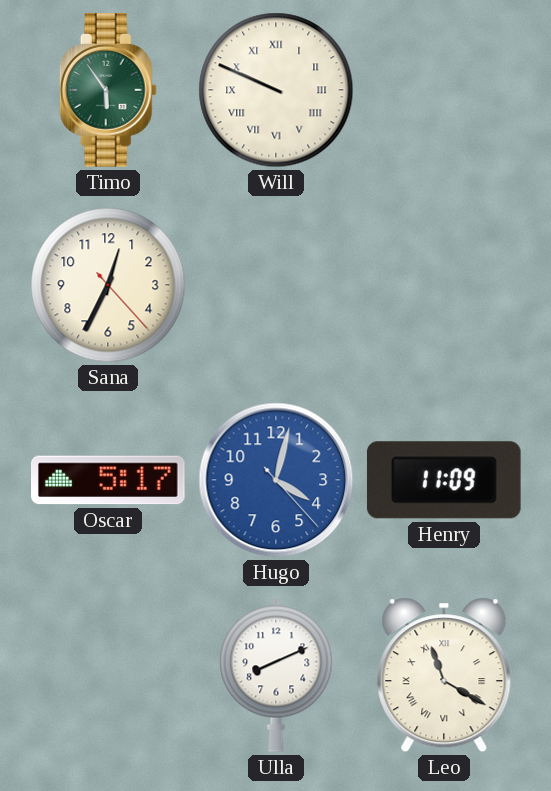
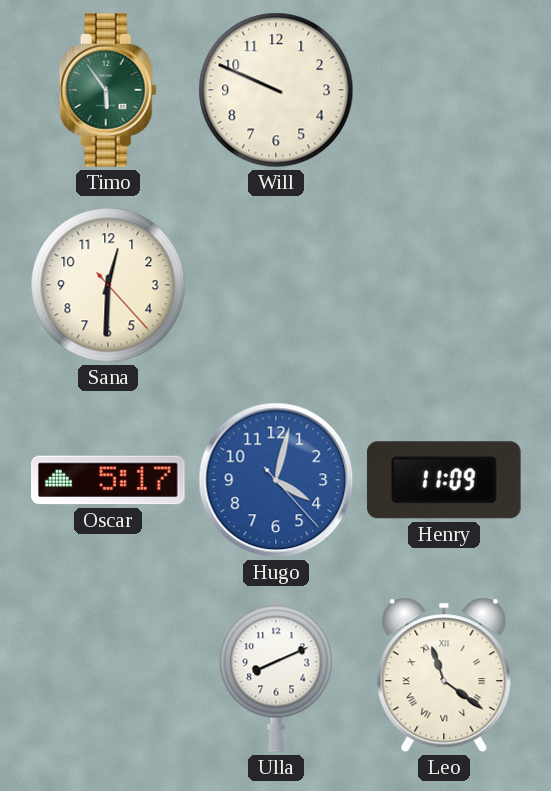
Will numerals: Roman -> Arabic
Sana: 12:34 -> 12:30
Leo: 11:20 -> 11:21
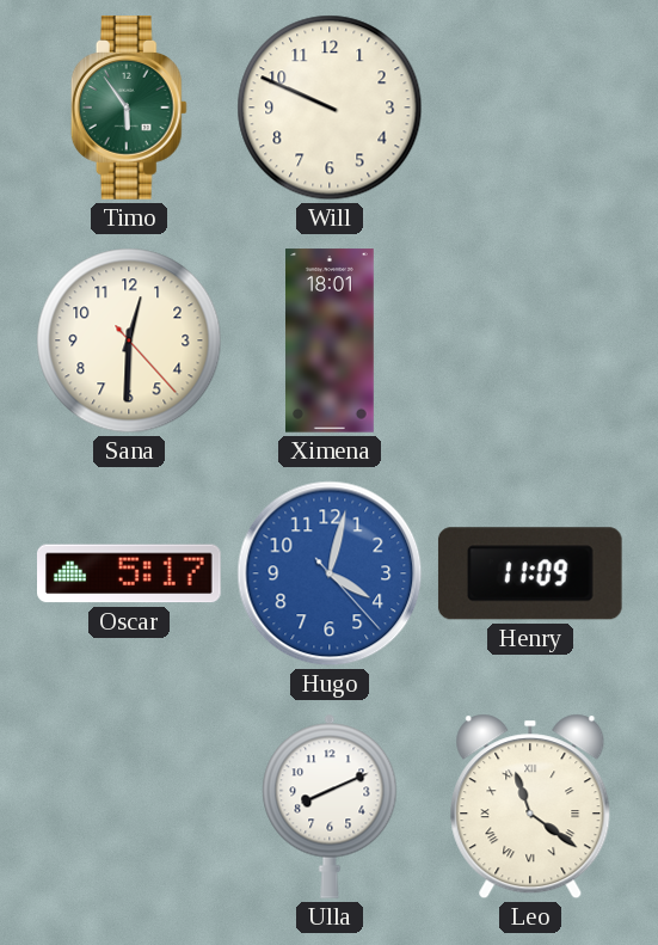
Ximena: none -> 18:01
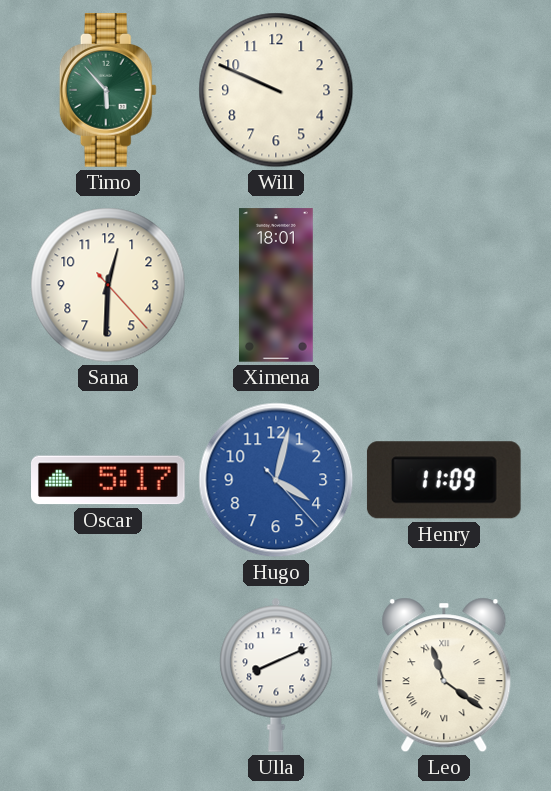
Timo: 5:54 -> 5:53
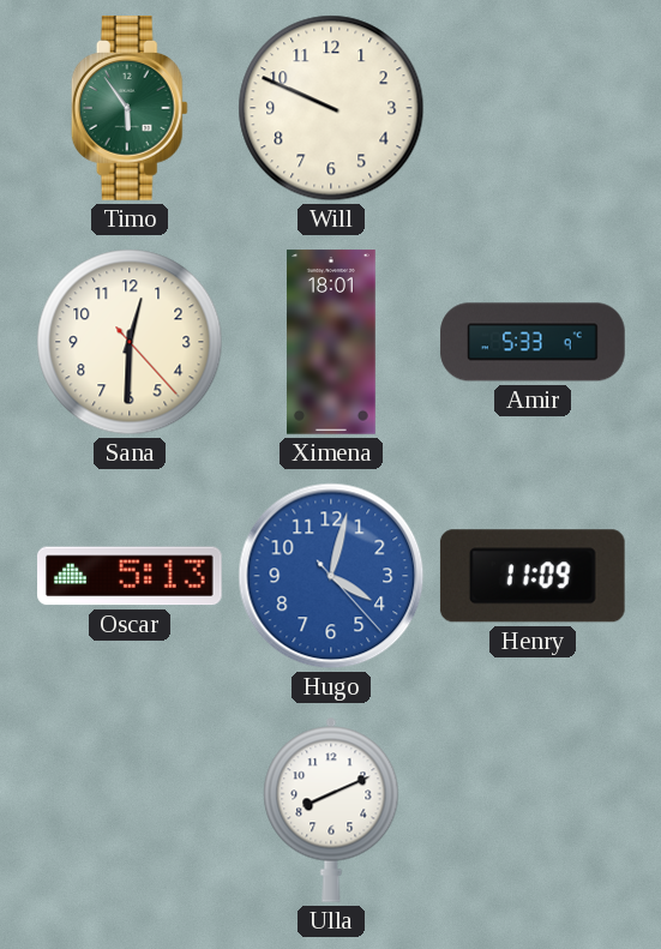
Timo: 5:53 -> 5:54
Amir: none -> 5:33
Oscar: 5:17 -> 5:13
Leo: 11:21 -> none
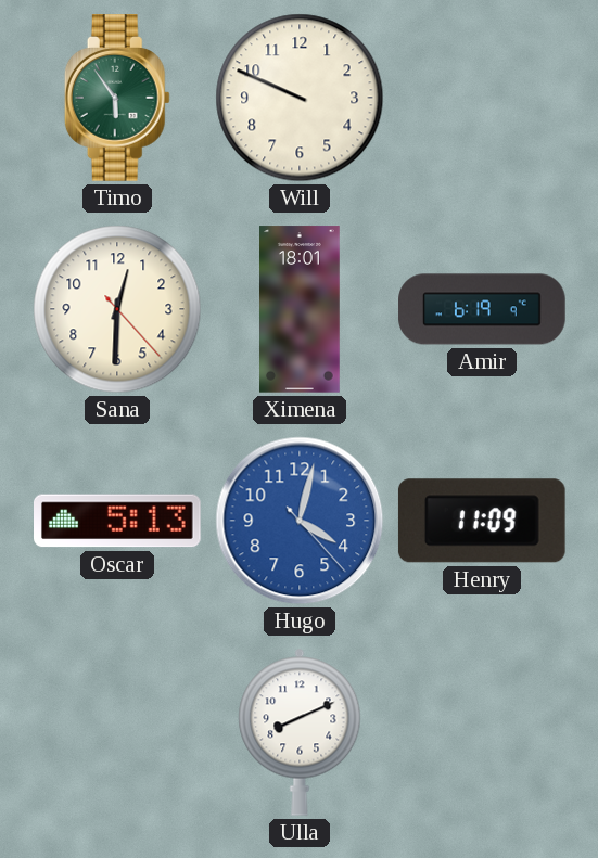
Amir: 5:33 -> 6:19
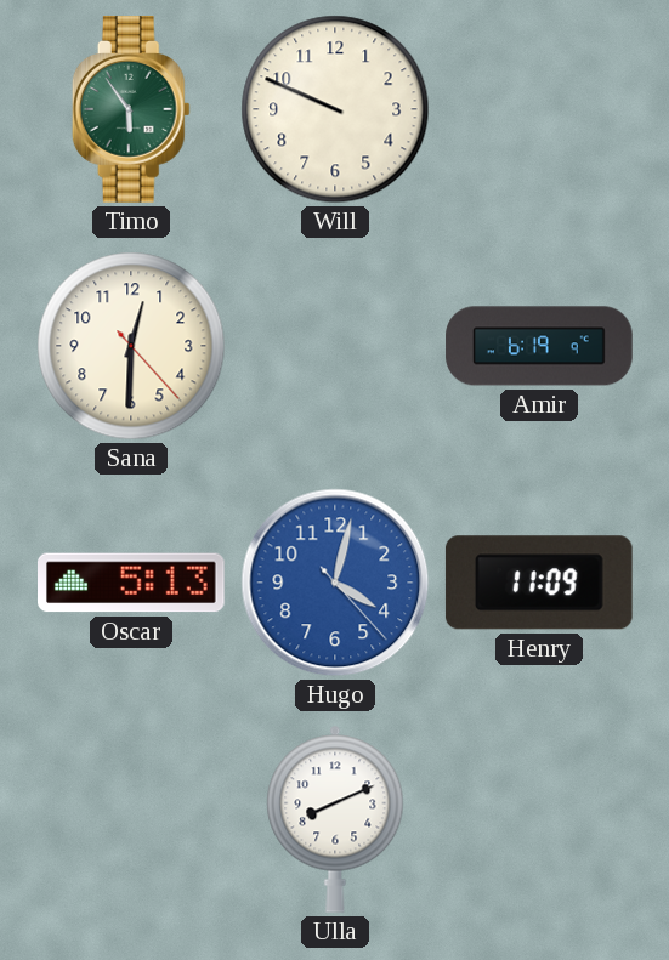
Ximena: 18:01 -> none
